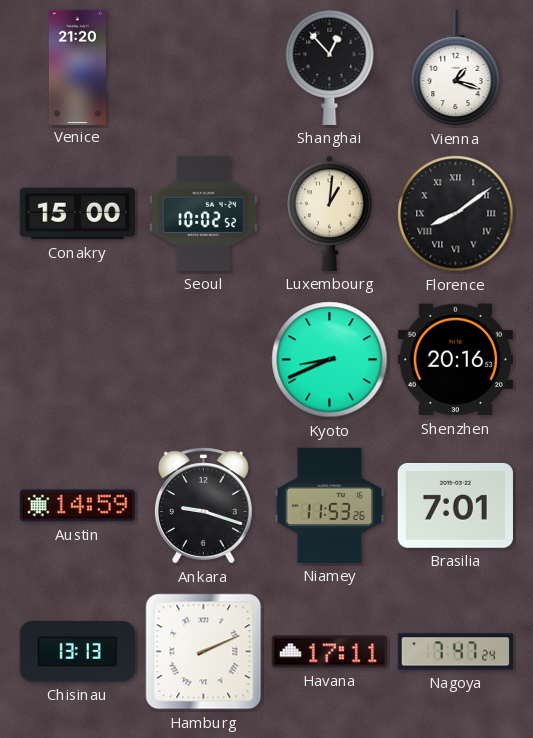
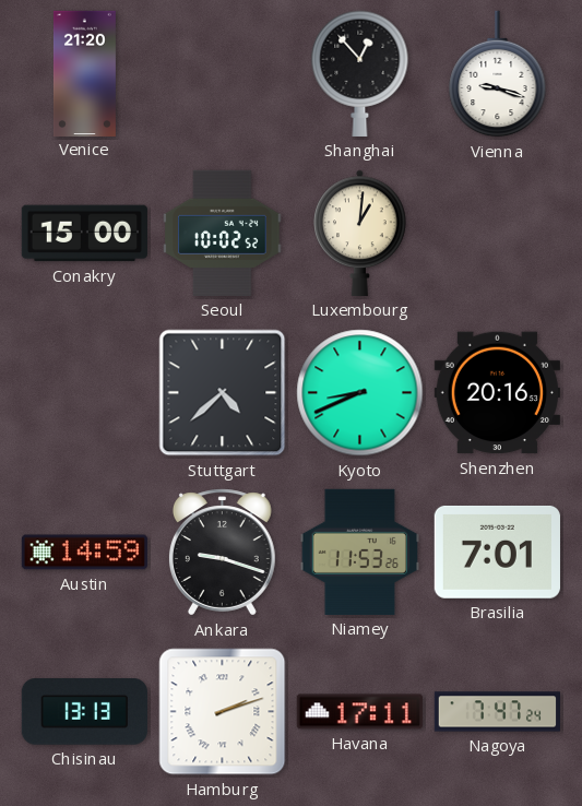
Vienna: 1:18 -> 9:18
Florence: 8:09 -> none
Stuttgart: none -> 4:38
Hamburg: 2:11 -> 2:12
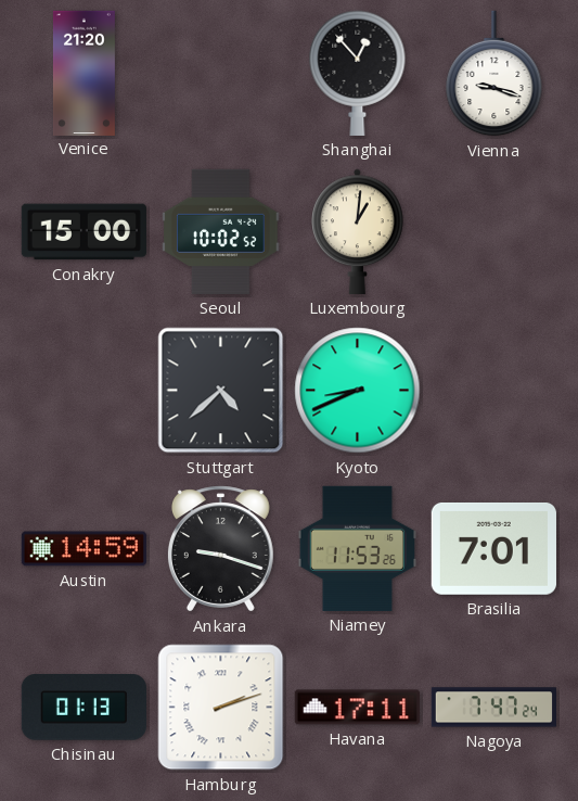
Shenzhen: 20:16 -> none
Chisinau: 13:13 -> 01:13
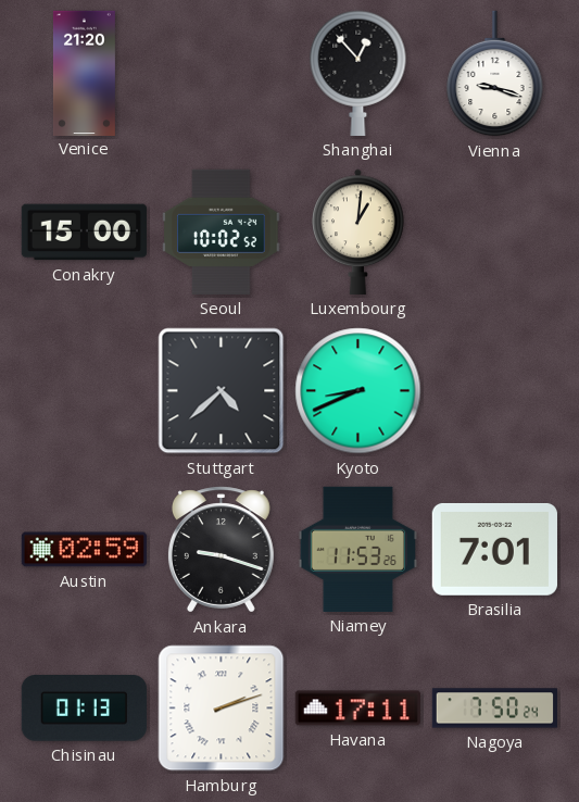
Austin: 14:59 -> 02:59
Nagoya: 7:47 -> 7:50
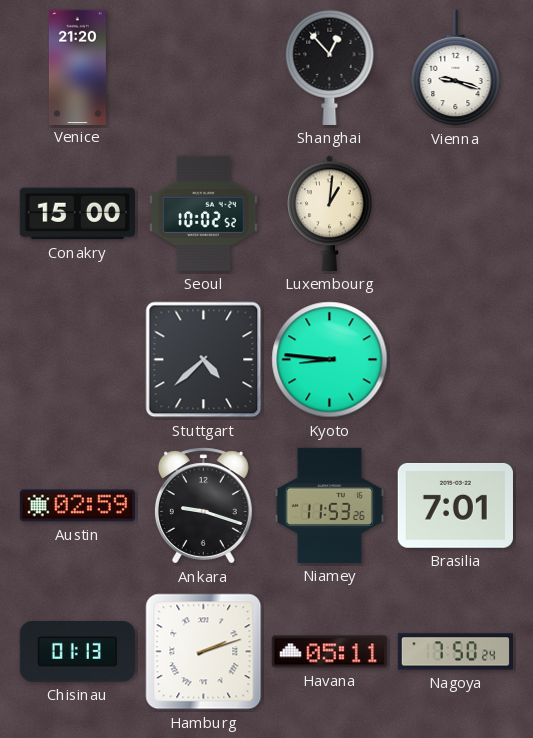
Kyoto: 8:41 -> 8:46
Havana: 17:11 -> 05:11
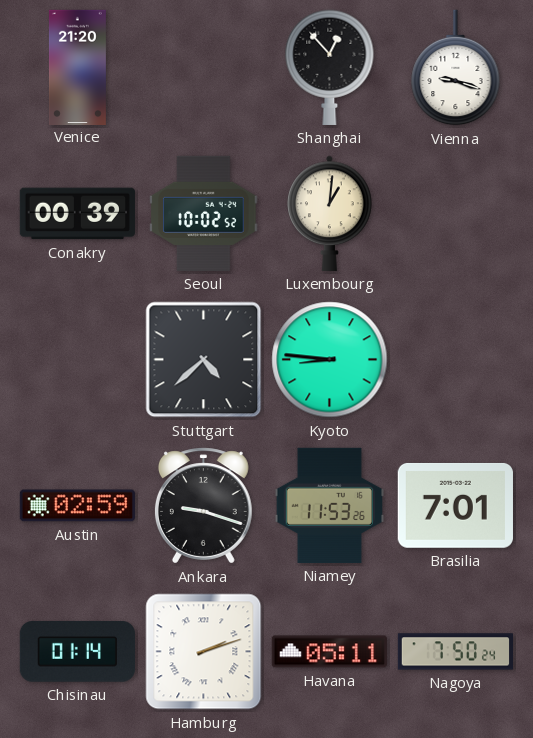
Conakry: 15:00 -> 00:39
Chisinau: 01:13 -> 01:14
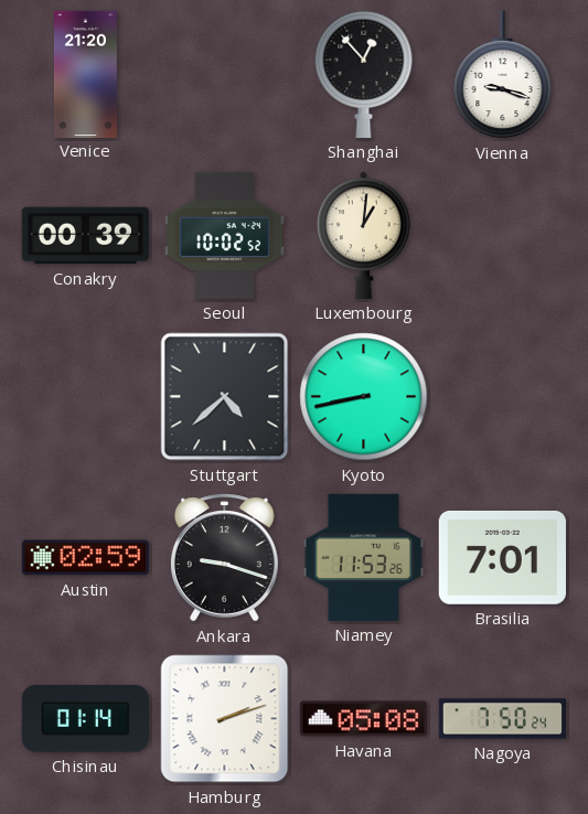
Kyoto: 8:46 -> 8:43
Havana: 05:11 -> 05:08
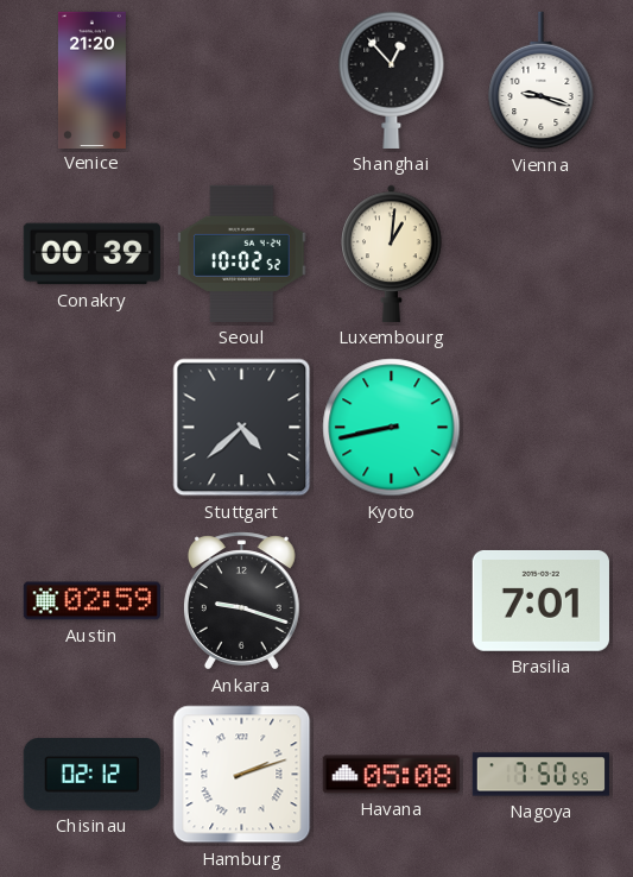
Niamey: 11:53 -> none
Chisinau: 01:14 -> 02:12
Nagoya: 7:50:24 -> 7:50:55
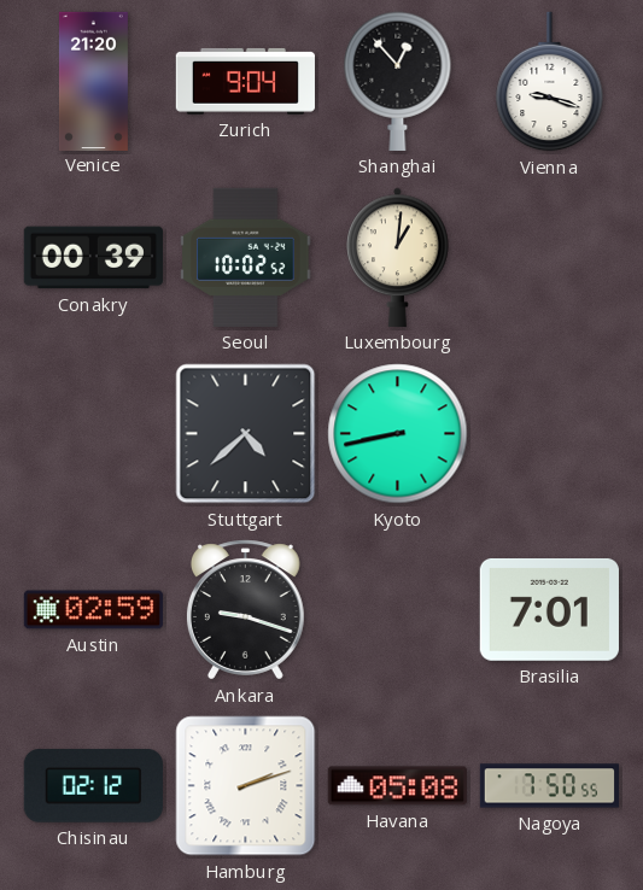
Zurich: none -> 9:04
